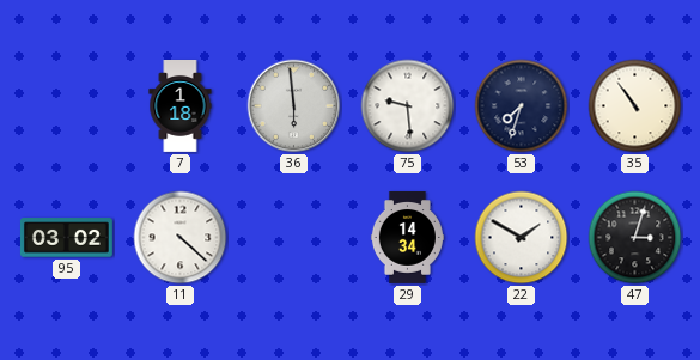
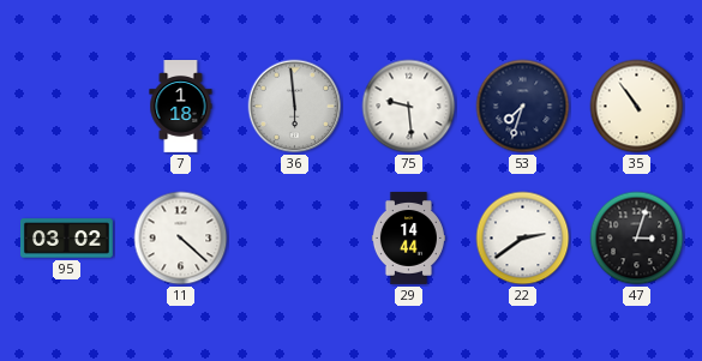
29: 14:34 -> 14:44
22: 1:50 -> 2:39
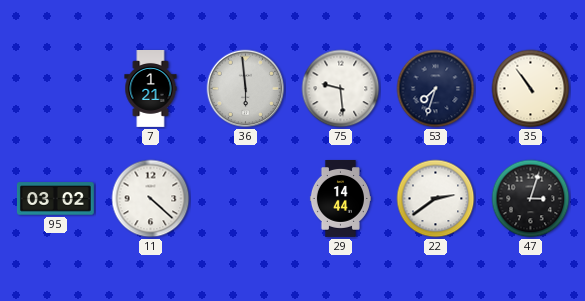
7: 1:18 -> 1:21
